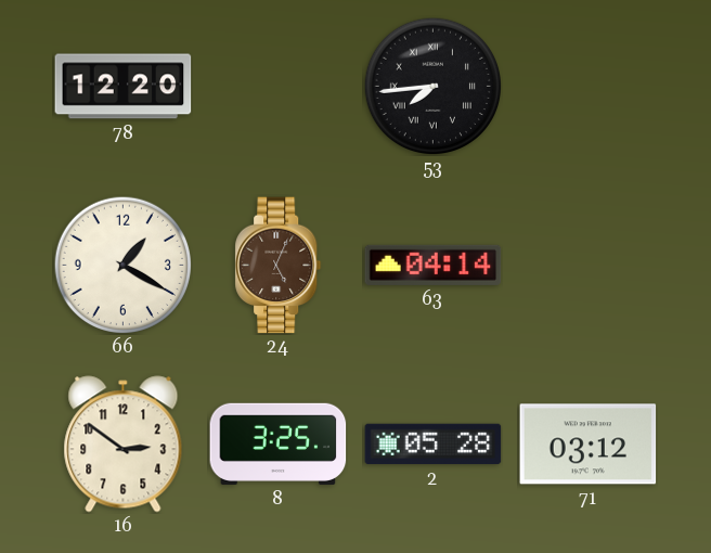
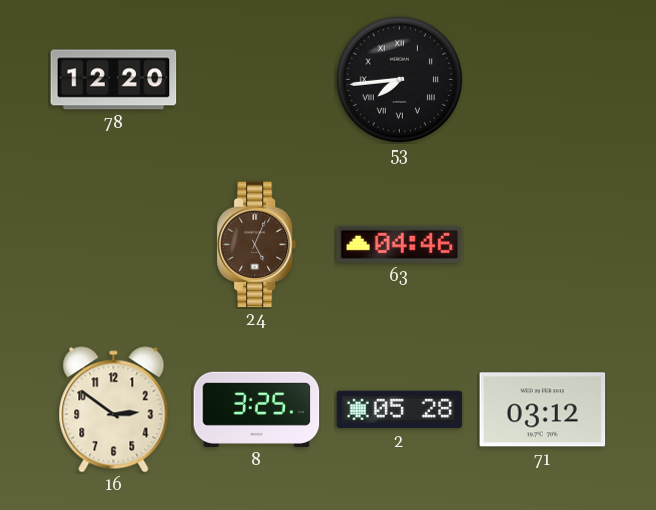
66: 1:20 -> none
63: 04:14 -> 04:46
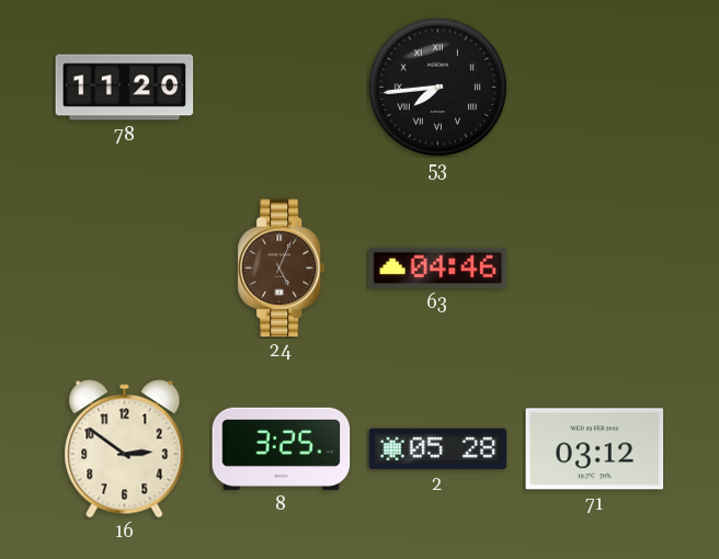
78: 12:20 -> 11:20
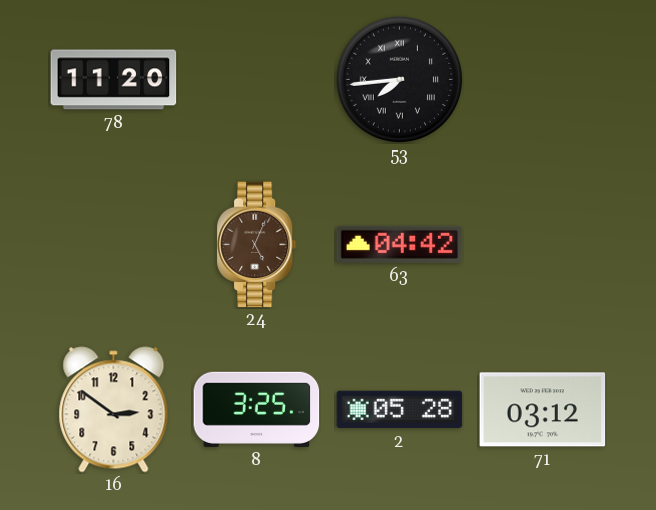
63: 04:46 -> 04:42
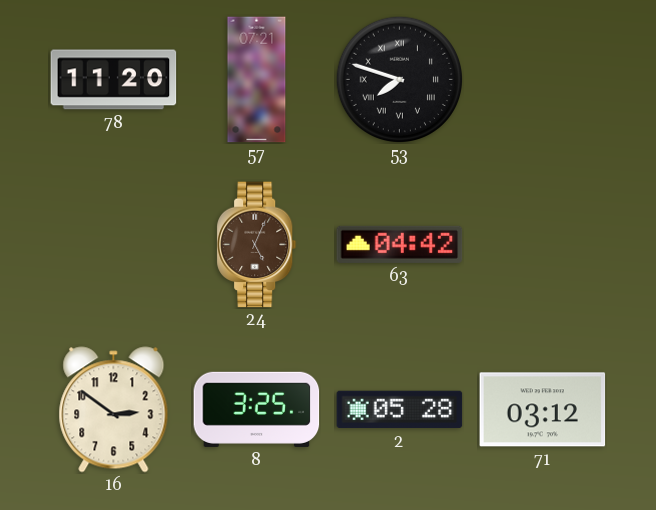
57: none -> 07:21
53: 7:44 -> 7:48
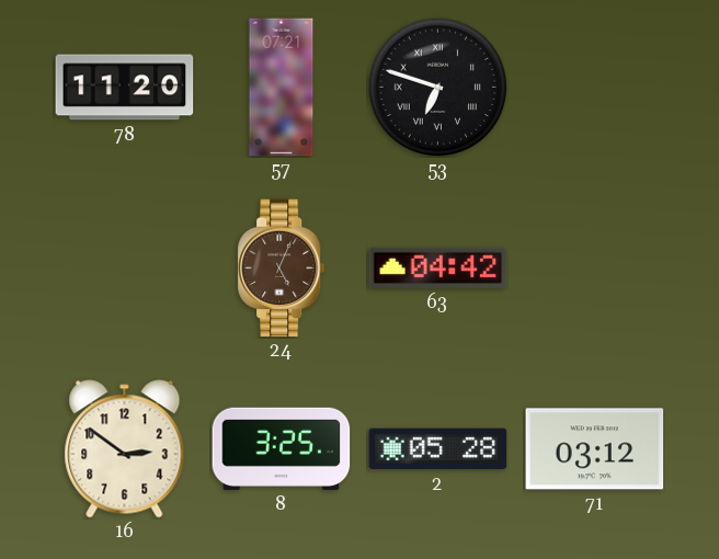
53: 7:48 -> 6:48
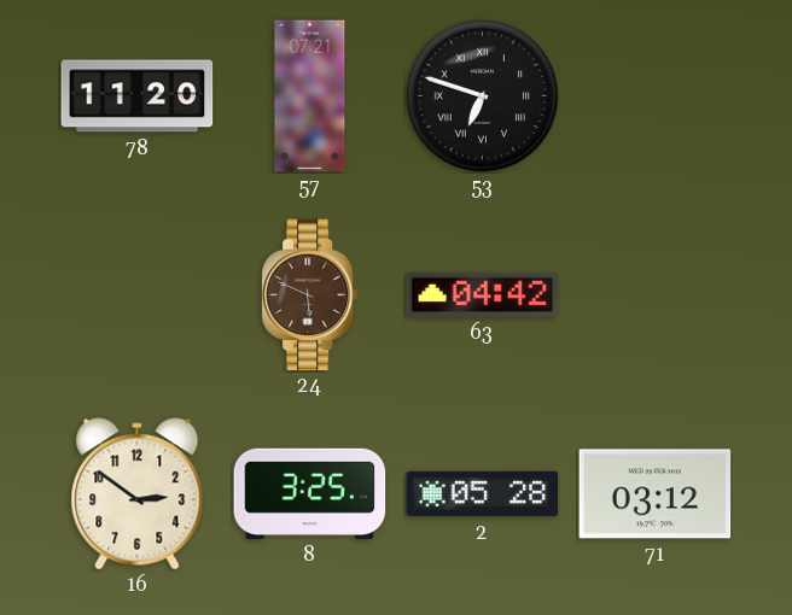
24: 5:04 -> 5:49
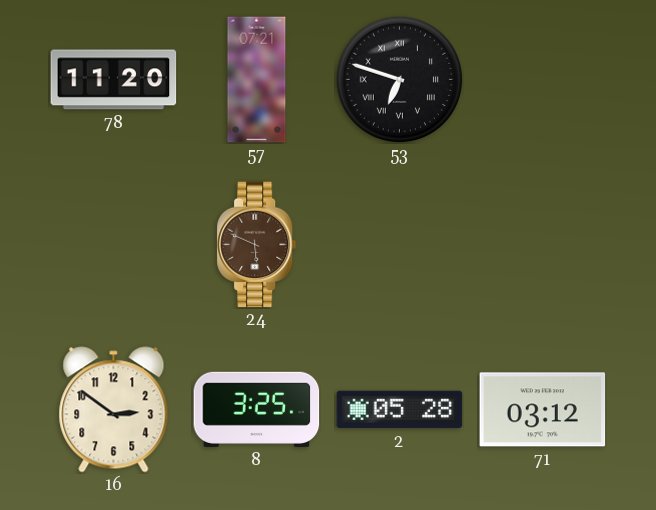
63: 04:42 -> none
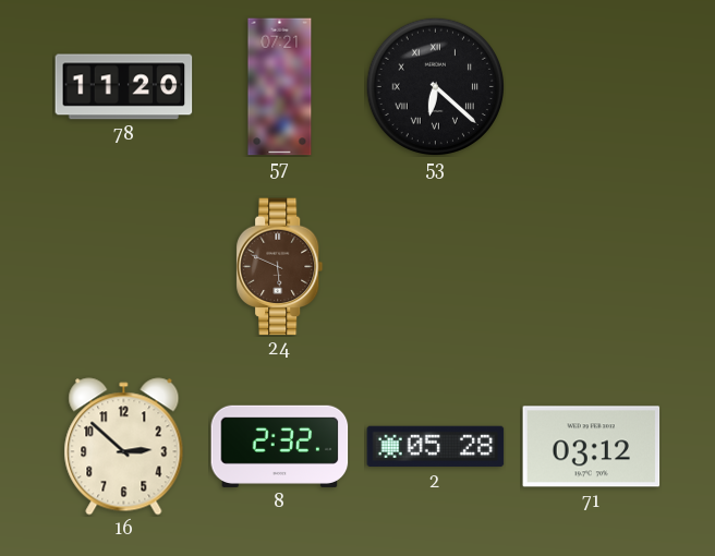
53: 6:48 -> 6:22
16: 2:51 -> 2:52
8: 3:25 -> 2:32
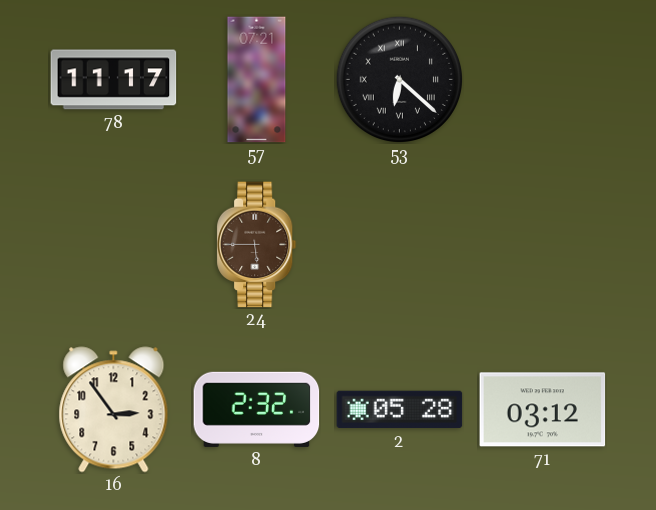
78: 11:20 -> 11:17
24: 5:49 -> 5:45
16: 2:52 -> 2:54
